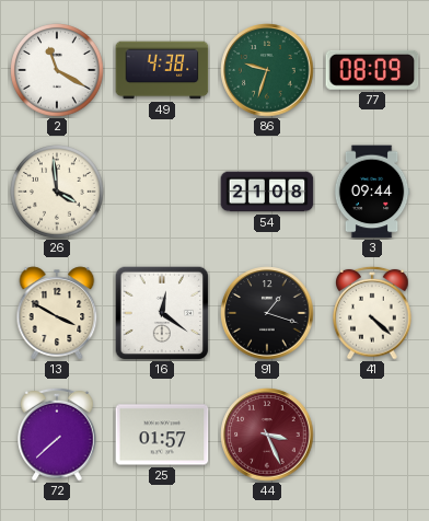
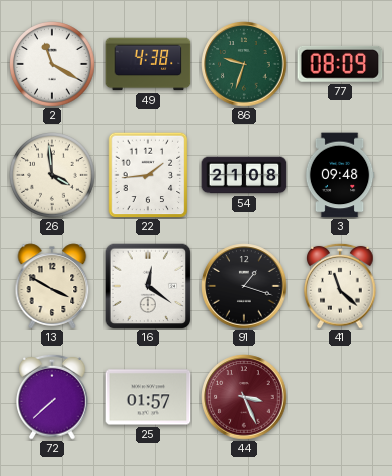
22: none -> 1:44
3: 09:44 -> 09:48
41: 4:22 -> 11:22
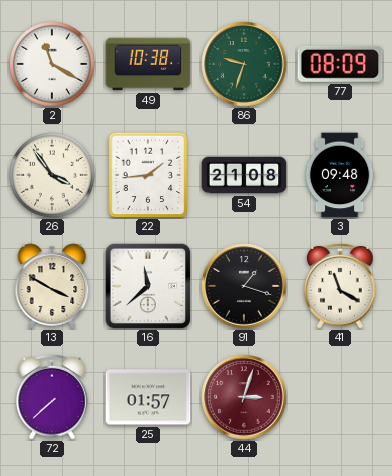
49: 4:38 -> 10:38
26: 3:59 -> 3:54
16: 12:21 -> 11:38
41: 11:22 -> 11:20
44: 3:26 -> 3:03
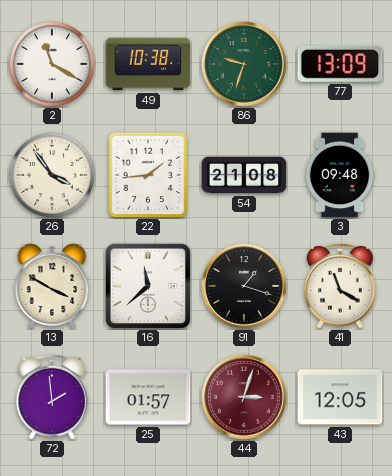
77: 08:09 -> 13:09
72: 7:38 -> 1:59
43: none -> 12:05
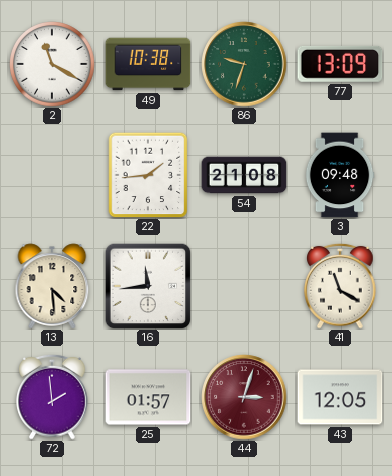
26: 3:54 -> none
13: 3:50 -> 4:29
16: 11:38 -> 11:44
91: 1:18 -> none
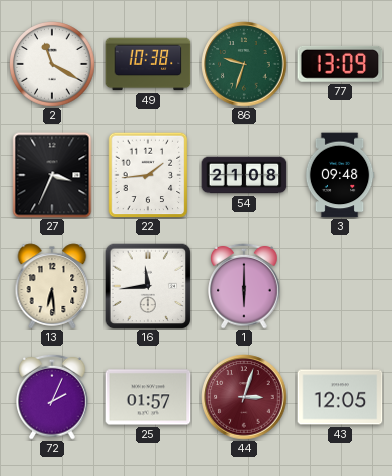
27: none -> 3:34
13: 4:29 -> 6:29
1: none -> 6:00
41: 11:20 -> none
72: 1:59 -> 2:04
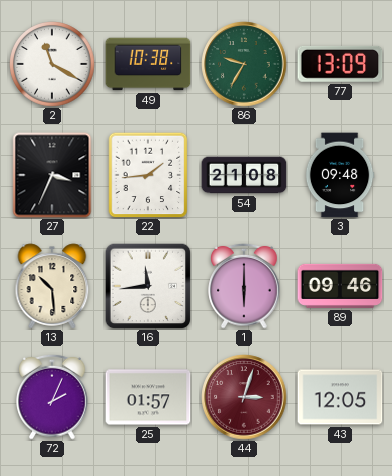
86: 9:33 -> 9:35
13: 6:29 -> 10:29
89: none -> 09:46
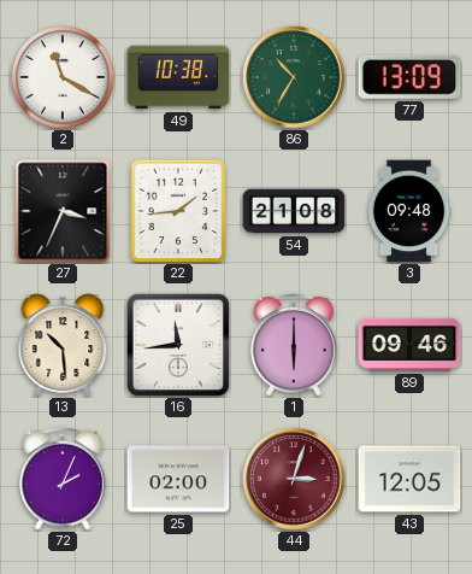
86: 9:35 -> 10:35
25: 01:57 -> 02:00
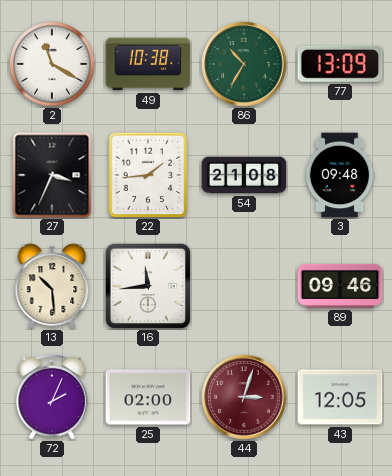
1: 6:00 -> none
